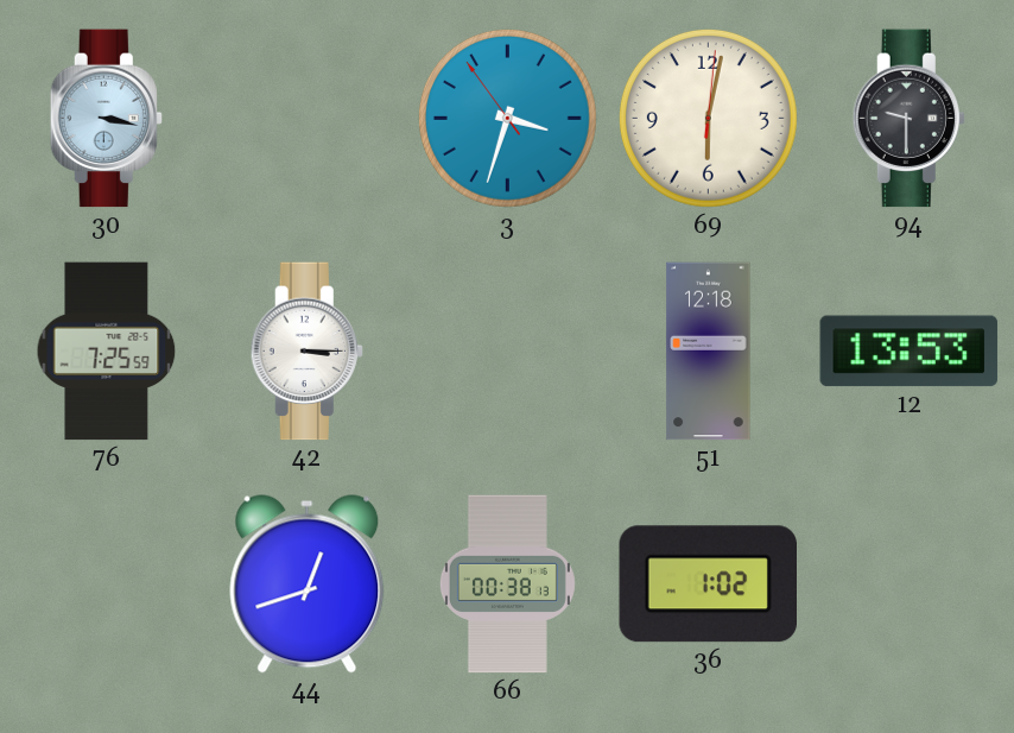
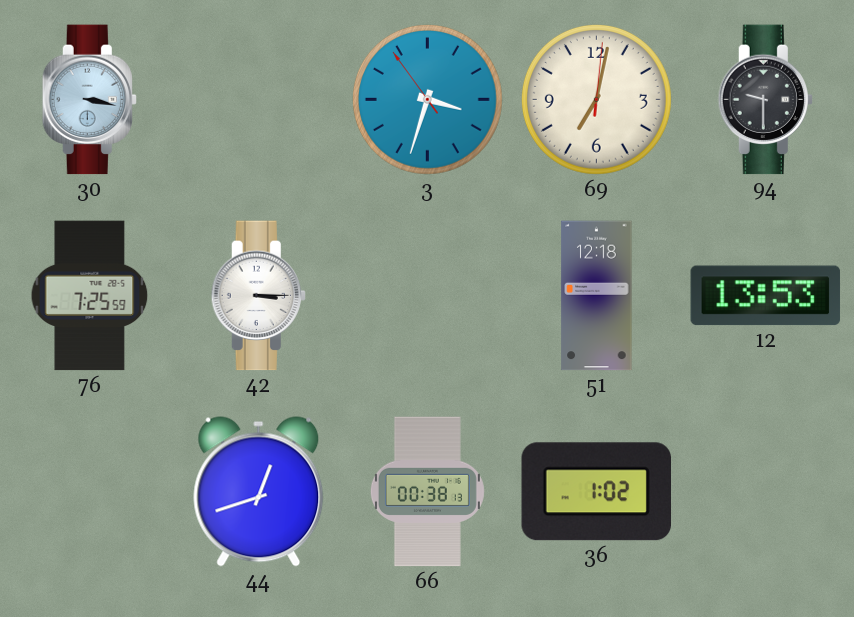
69: 6:02 -> 7:02
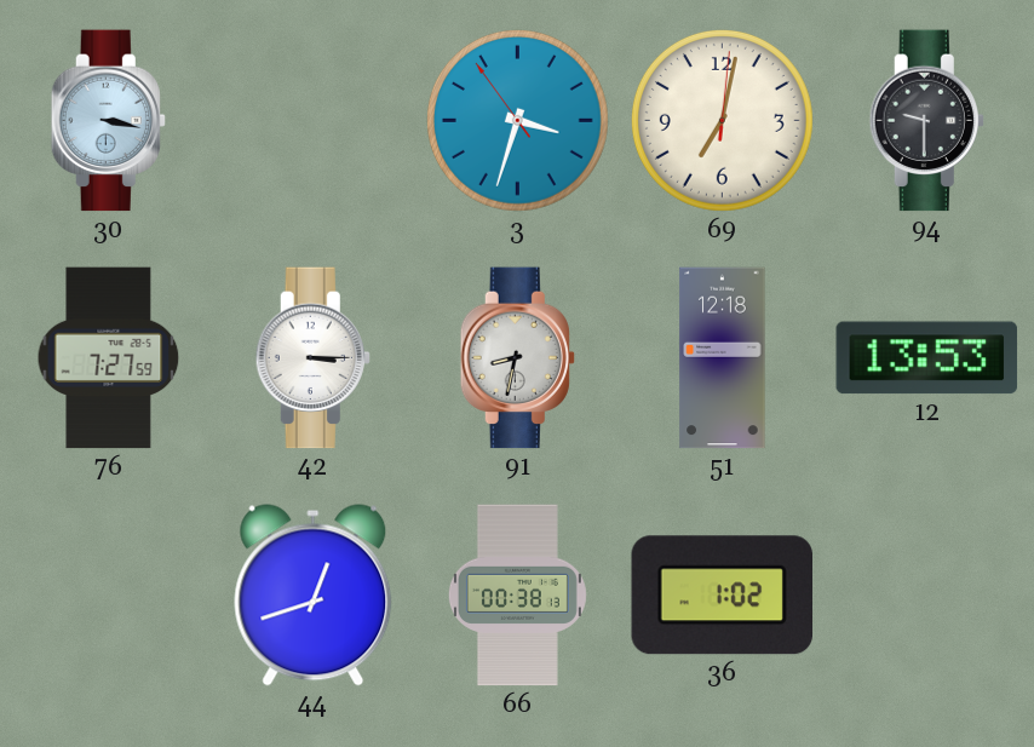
76: 7:25 -> 7:27
91: none -> 8:32
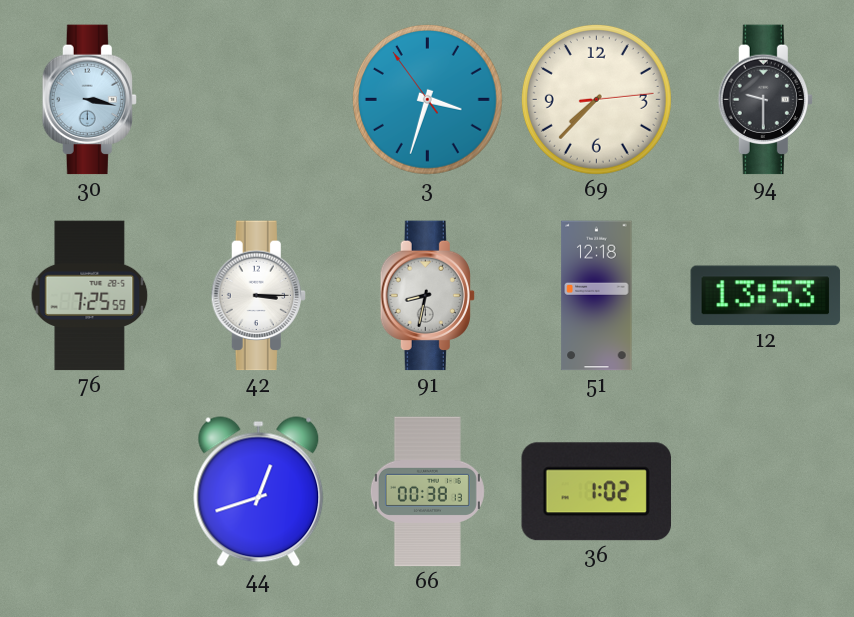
69: 7:02 -> 7:37
76: 7:27 -> 7:25
